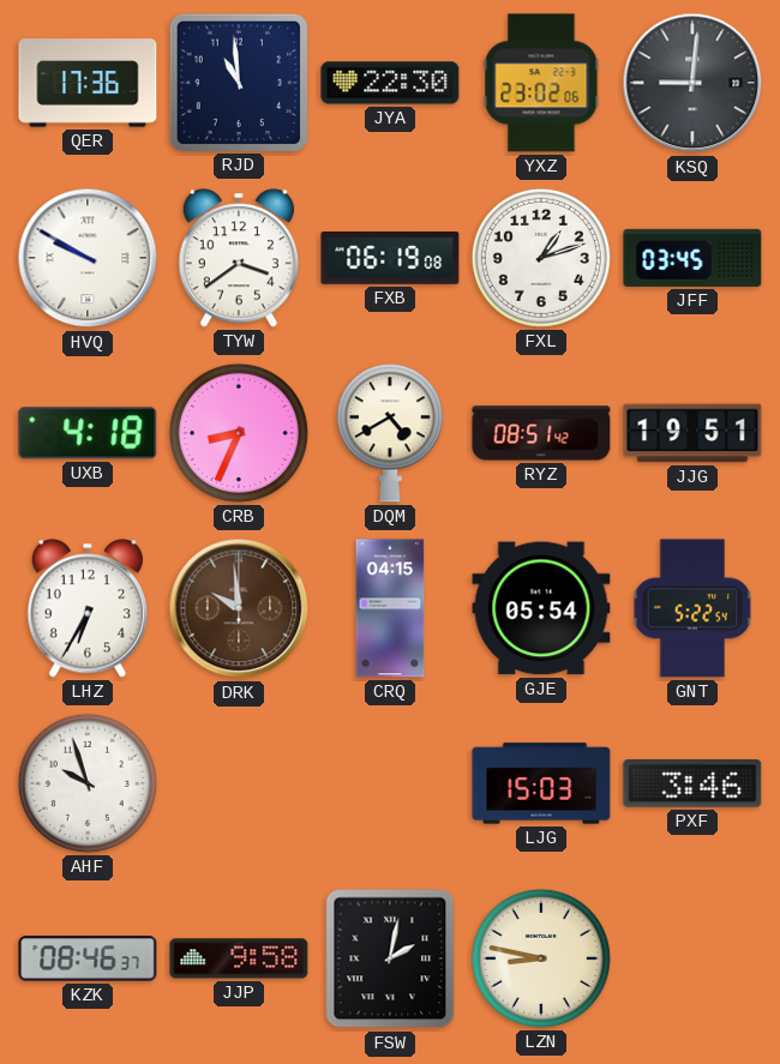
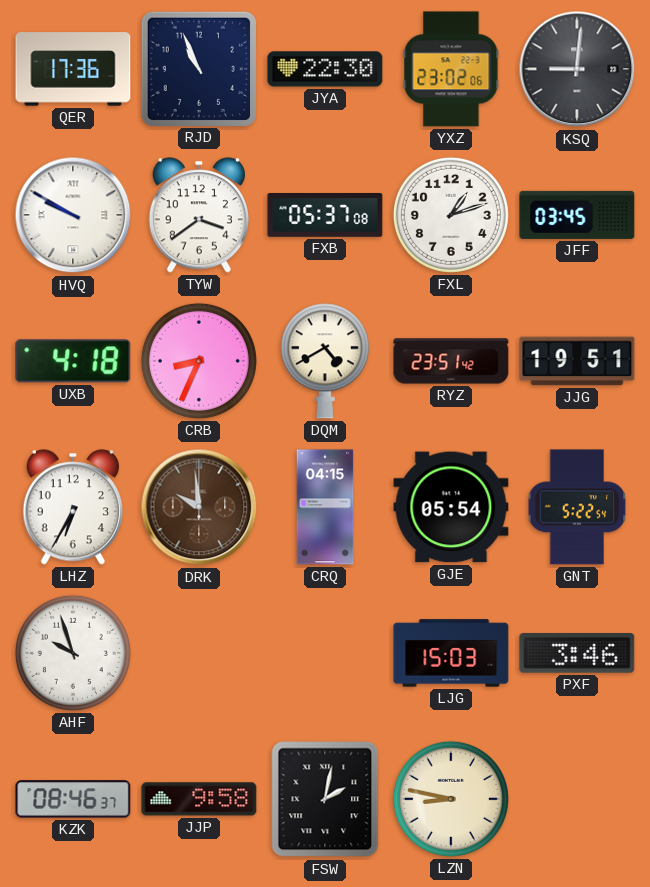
RJD: 10:59 -> 10:56
FXB: 06:19 -> 05:37
RYZ: 08:51 -> 23:51
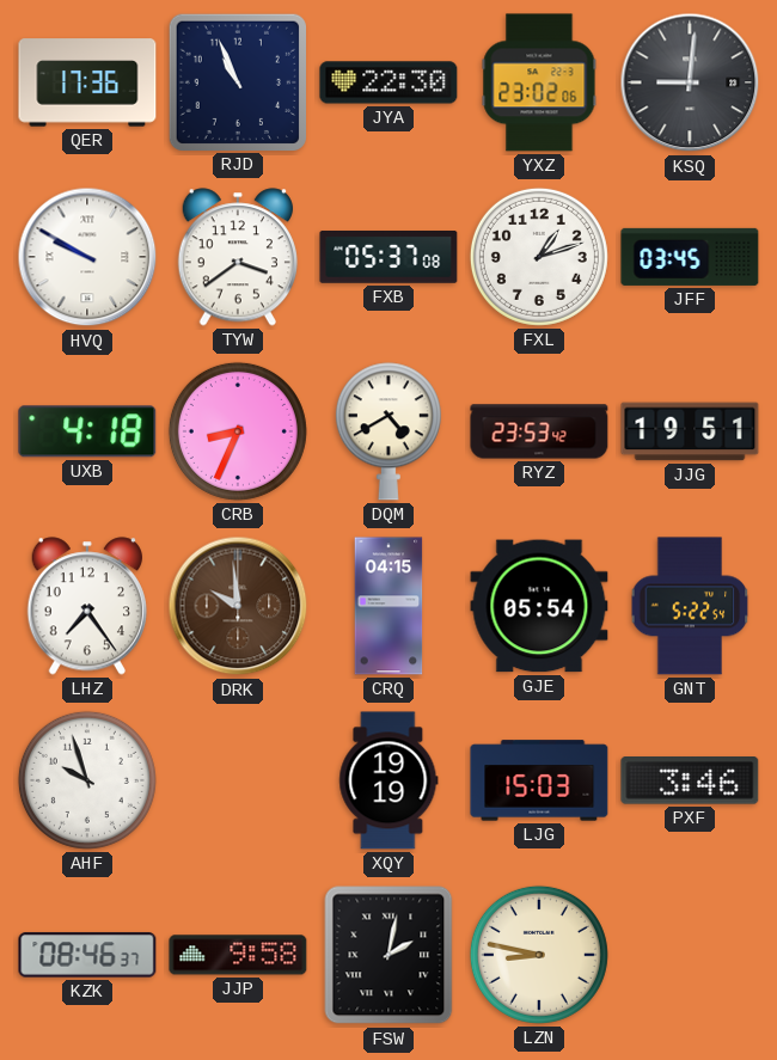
RYZ: 23:51 -> 23:53
LHZ: 6:35 -> 7:24
XQY: none -> 19:19
